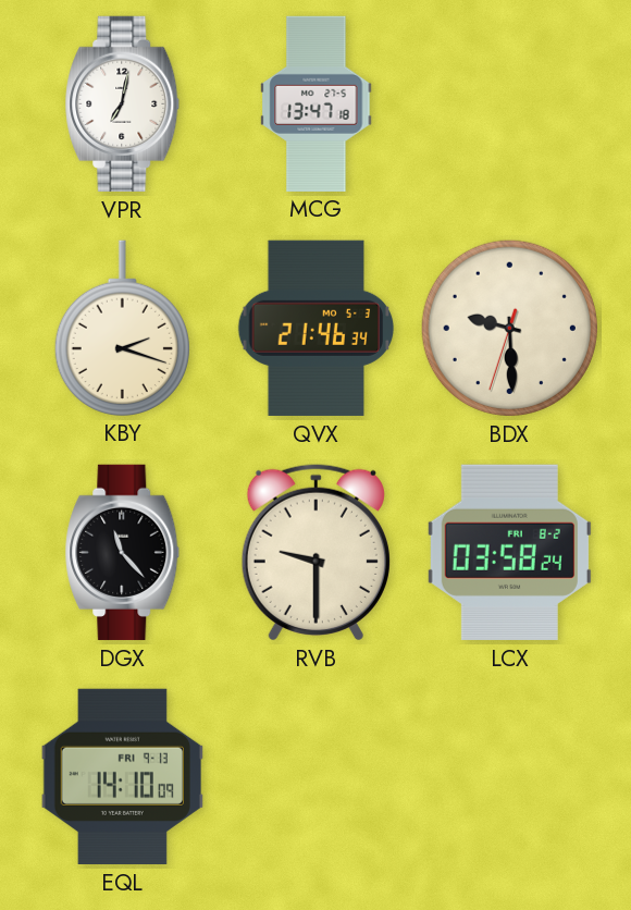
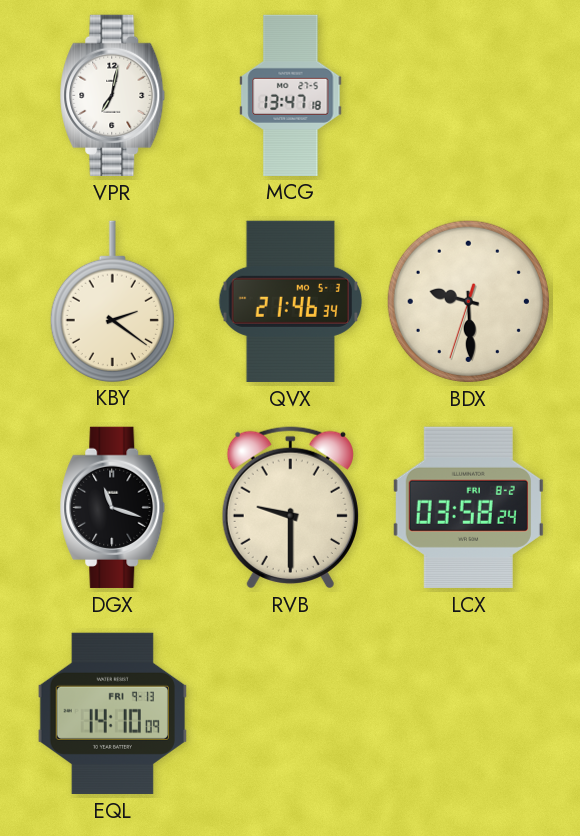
KBY: 2:18 -> 2:21
DGX: 11:23 -> 11:18
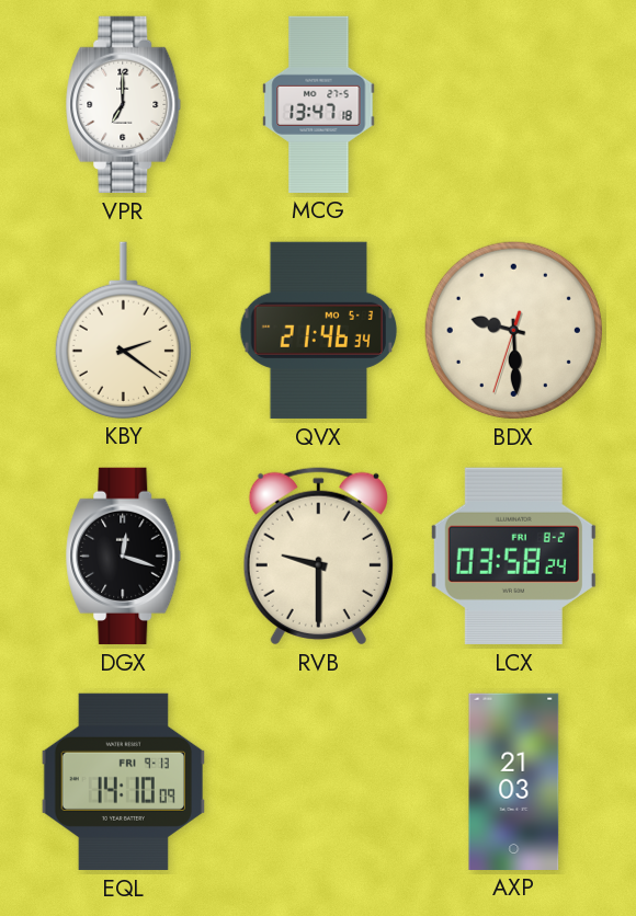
VPR: 7:02 -> 7:00
DGX: 11:18 -> 12:18
AXP: none -> 21:03
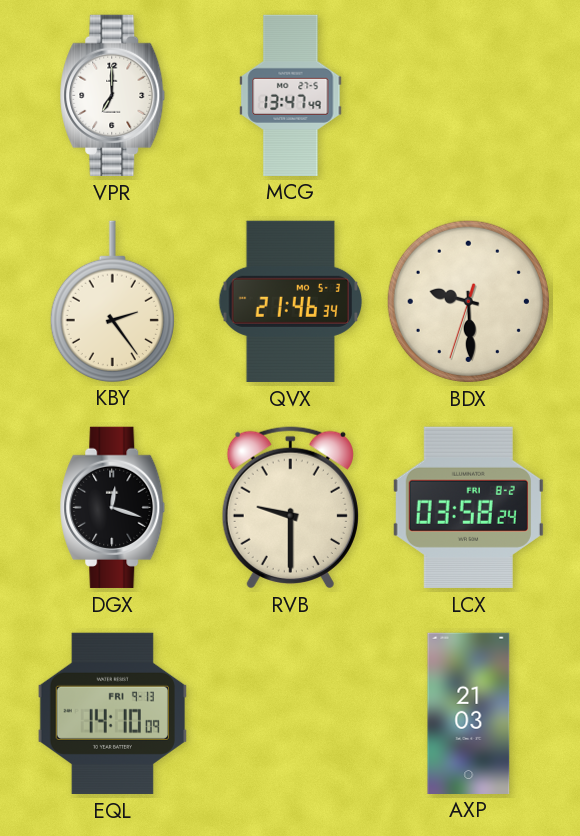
MCG: 13:47:18 -> 13:47:49
KBY: 2:21 -> 2:24
